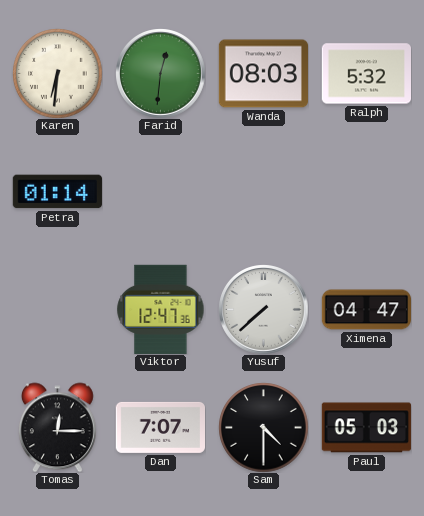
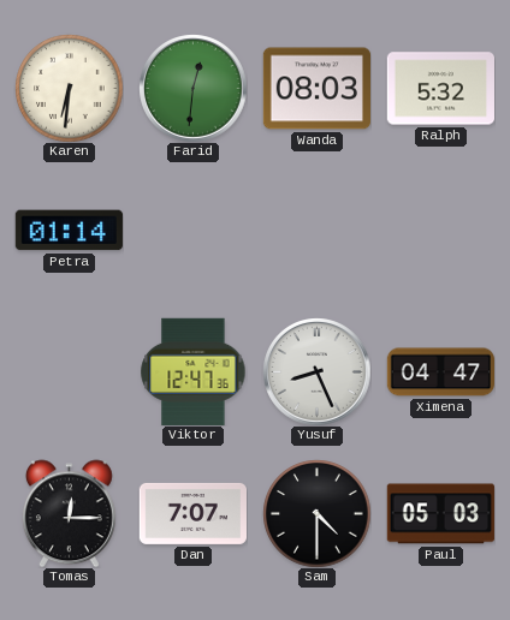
Yusuf: 7:38 -> 8:26
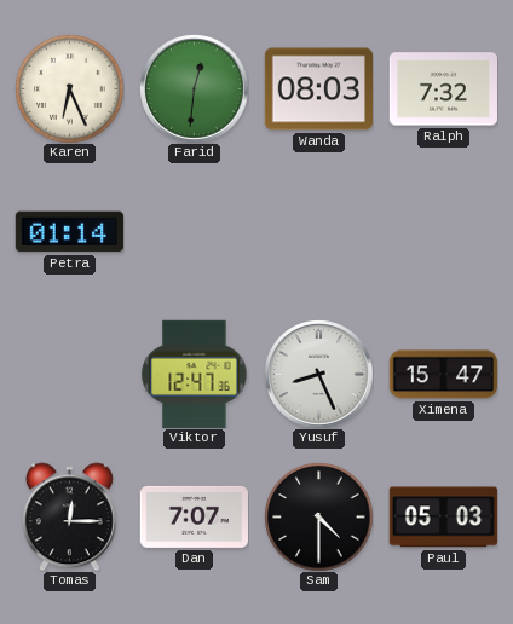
Karen: 6:31 -> 6:26
Ralph: 5:32 -> 7:32
Ximena: 04:47 -> 15:47
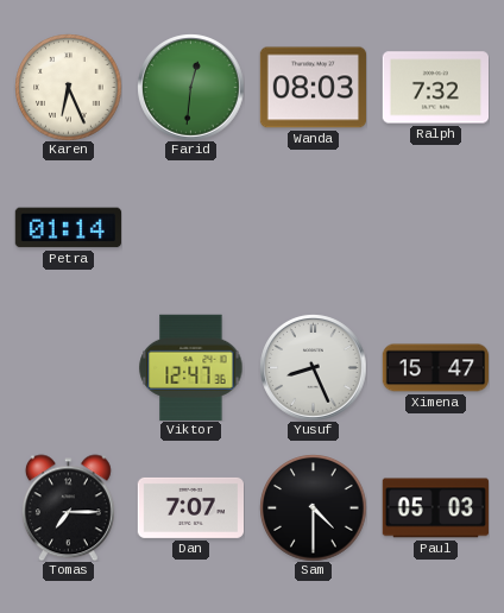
Tomas: 12:15 -> 7:15
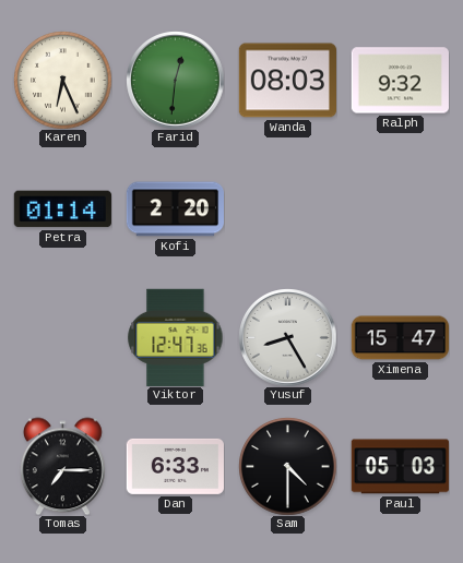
Ralph: 7:32 -> 9:32
Kofi: none -> 2:20
Yusuf: 8:26 -> 8:25
Dan: 7:07 -> 6:33
